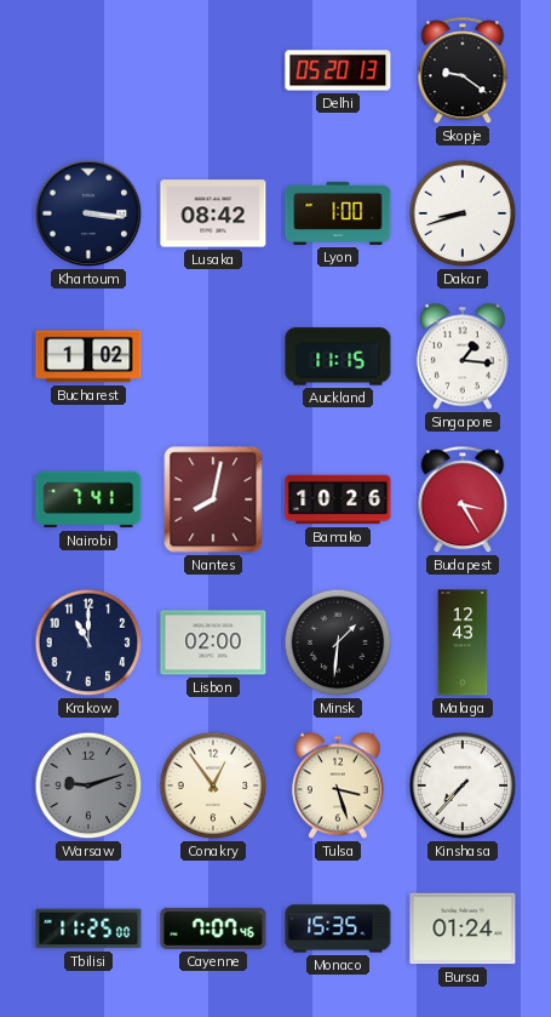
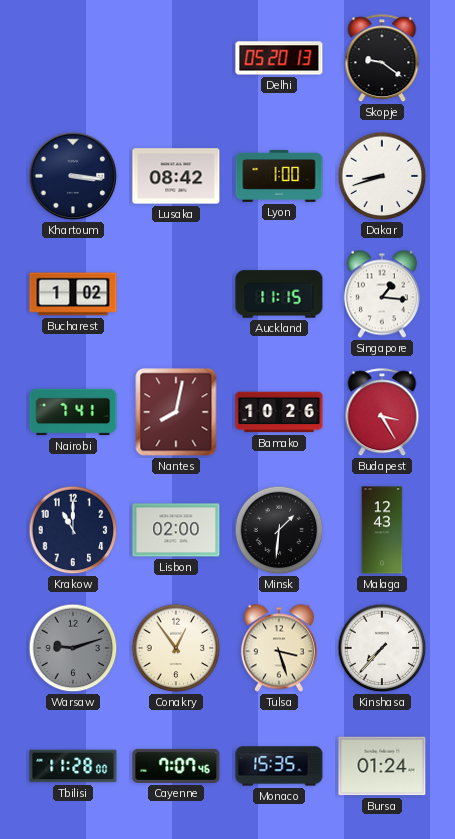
Tbilisi: 11:25 -> 11:28
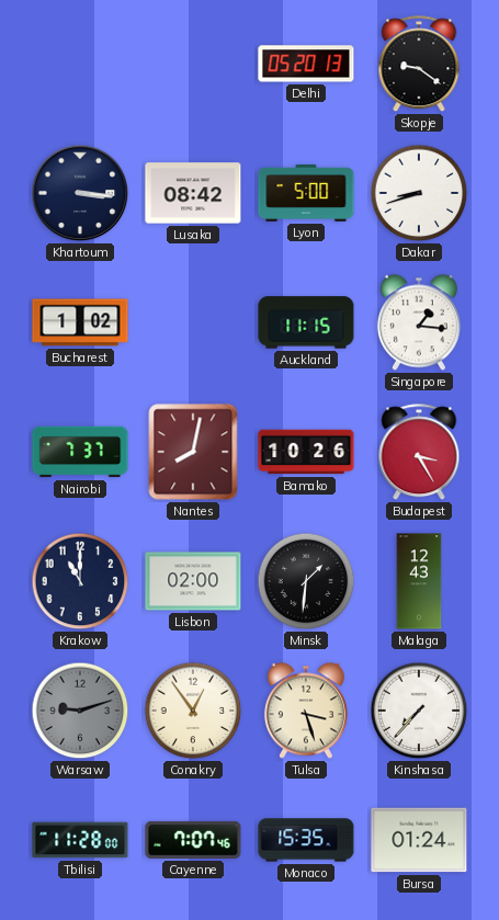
Lyon: 1:00 -> 5:00
Nairobi: 7:41 -> 7:37
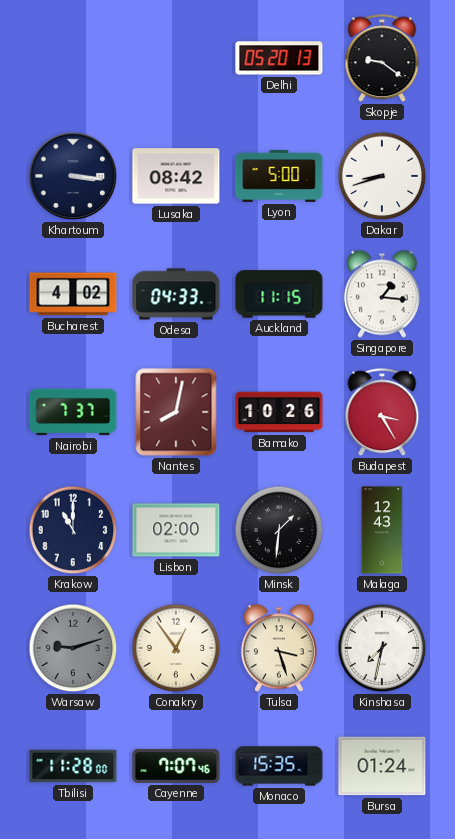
Bucharest: 1:02 -> 4:02
Odesa: none -> 04:33
Kinshasa: 7:37 -> 7:32
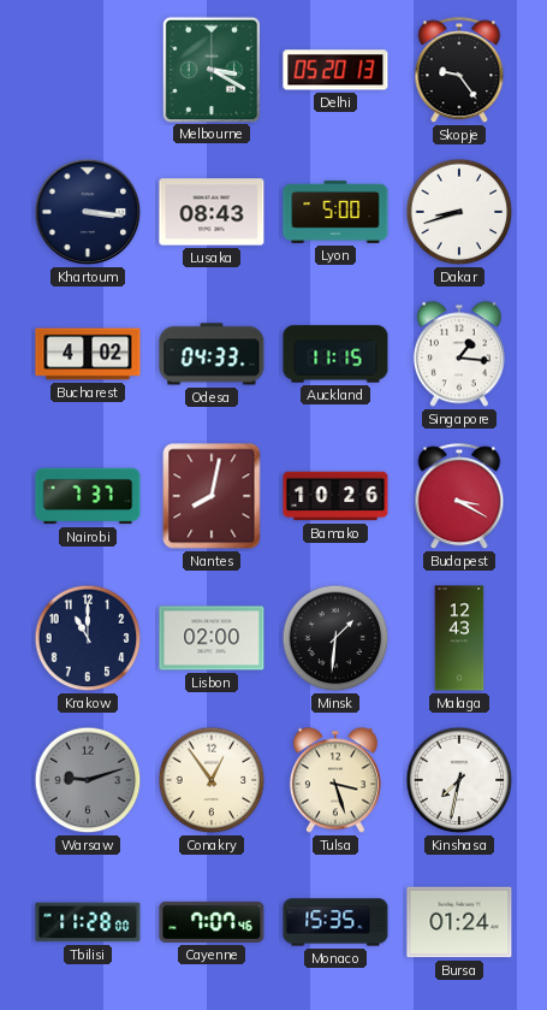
Melbourne: none -> 3:20
Skopje: 9:21 -> 9:24
Lusaka: 08:42 -> 08:43
Budapest: 3:25 -> 3:20
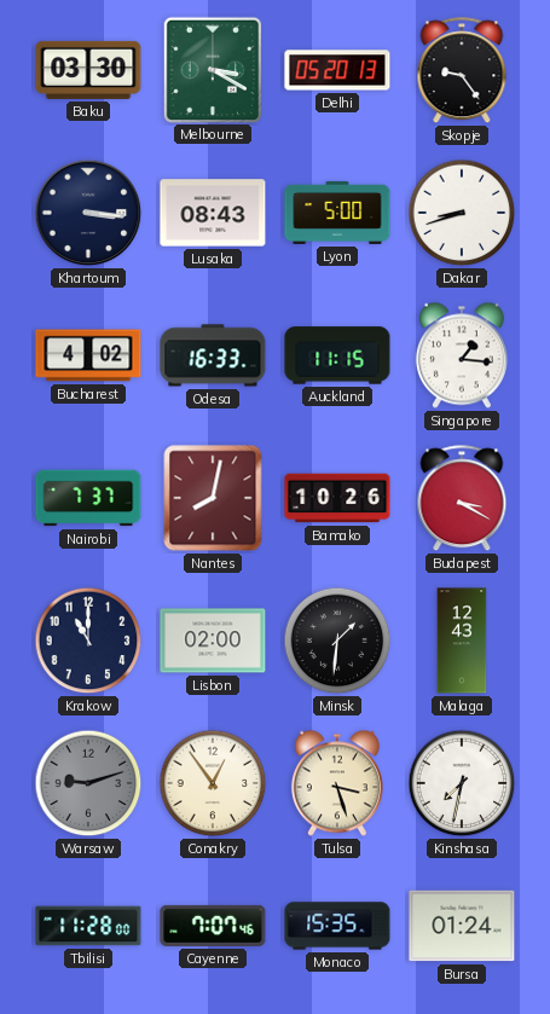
Baku: none -> 03:30
Odesa: 04:33 -> 16:33
